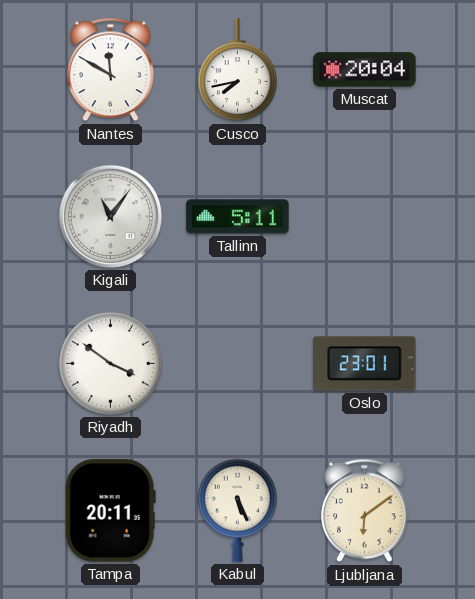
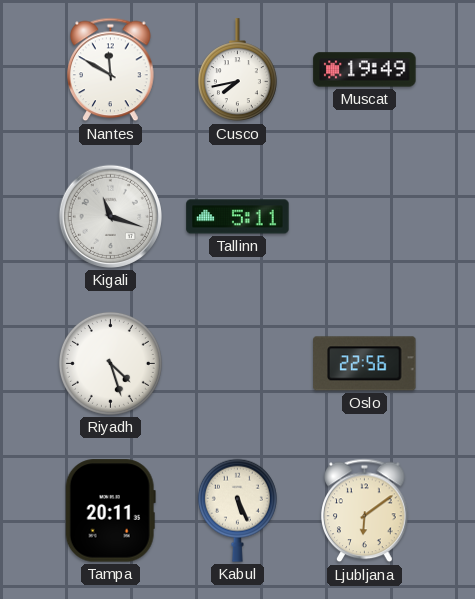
Muscat: 20:04 -> 19:49
Kigali: 11:06 -> 11:18
Riyadh: 3:51 -> 4:27
Oslo: 23:01 -> 22:56
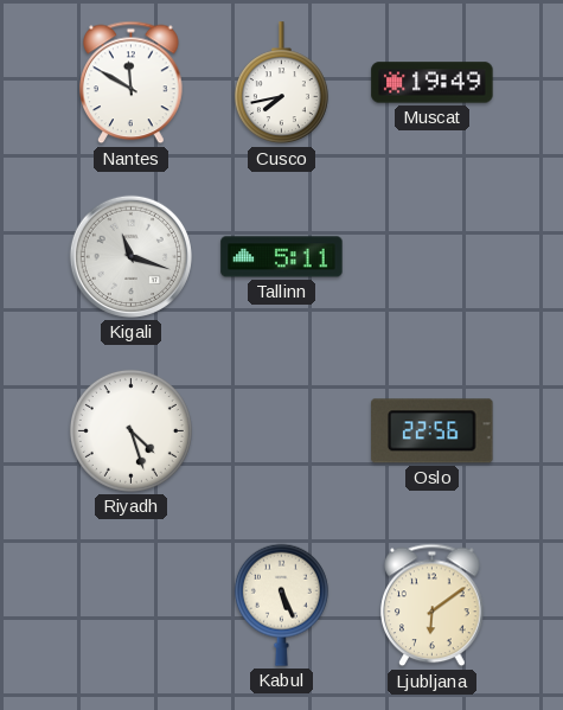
Tampa: 20:11 -> none
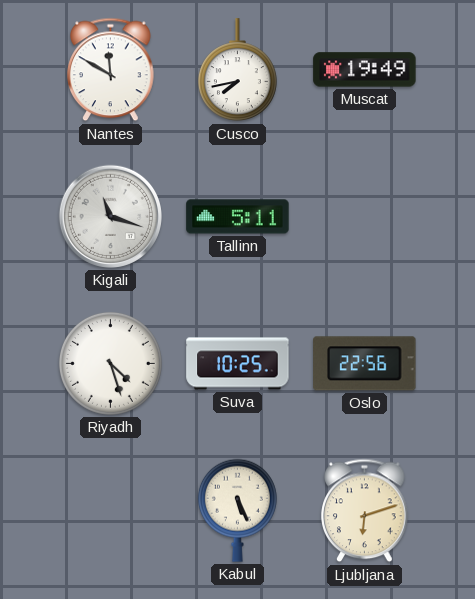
Suva: none -> 10:25
Ljubljana: 6:09 -> 6:12
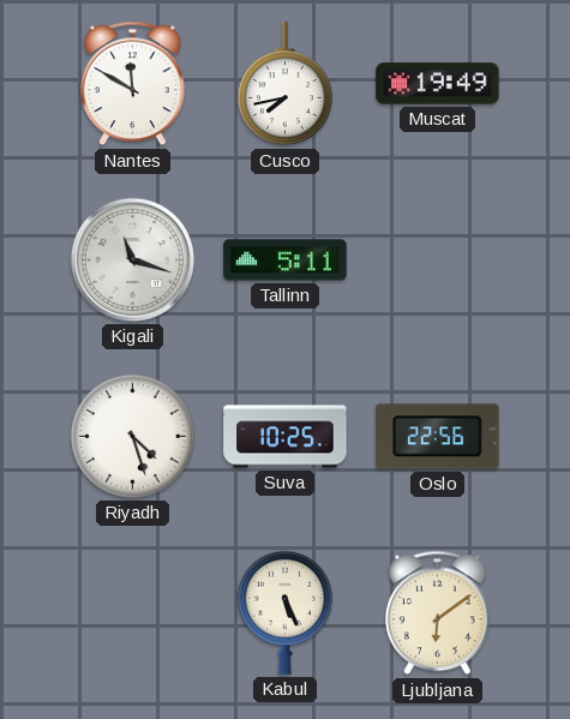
Ljubljana: 6:12 -> 6:09
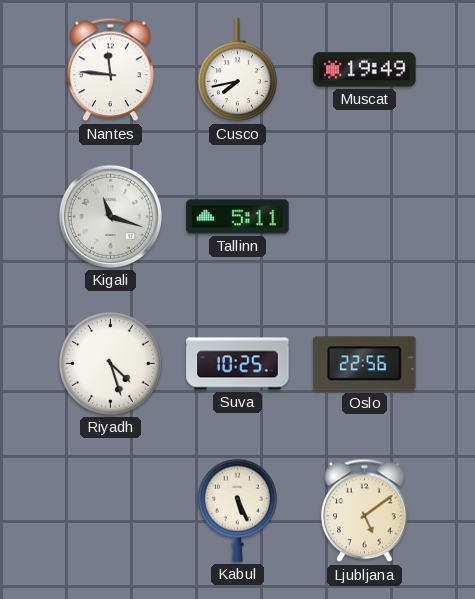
Nantes: 11:50 -> 11:46
Ljubljana: 6:09 -> 5:09
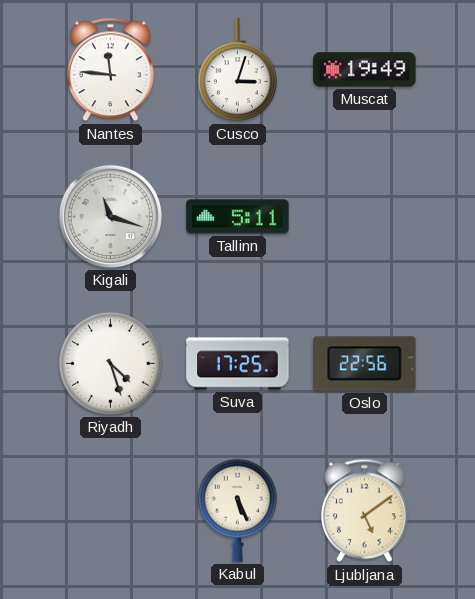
Cusco: 7:43 -> 3:03
Suva: 10:25 -> 17:25
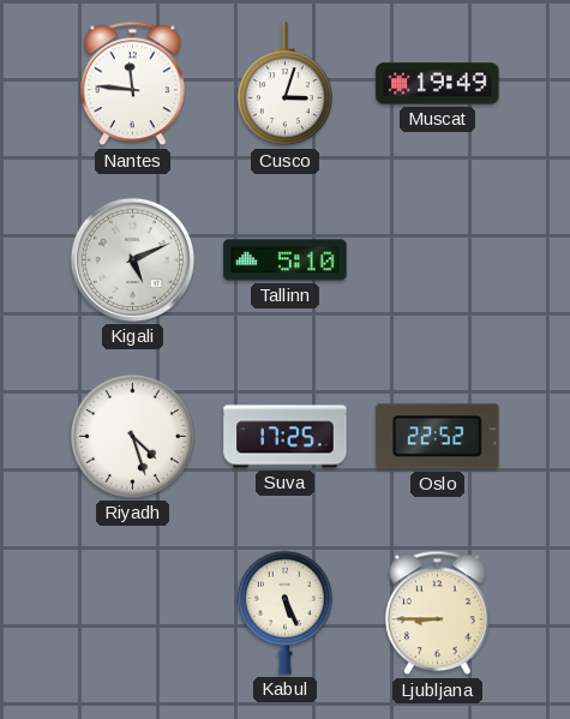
Kigali: 11:18 -> 5:11
Tallinn: 5:11 -> 5:10
Oslo: 22:56 -> 22:52
Ljubljana: 5:09 -> 8:45
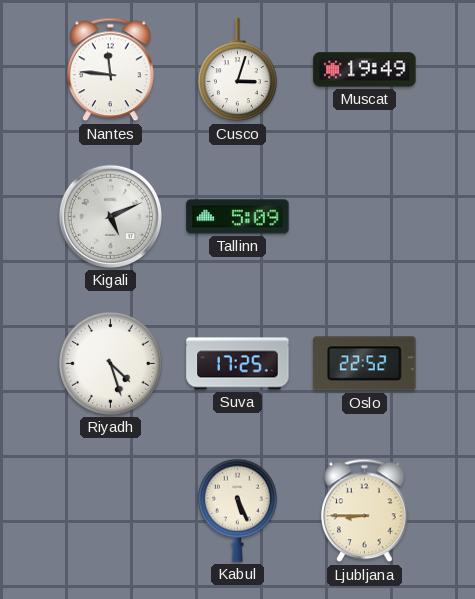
Tallinn: 5:10 -> 5:09
